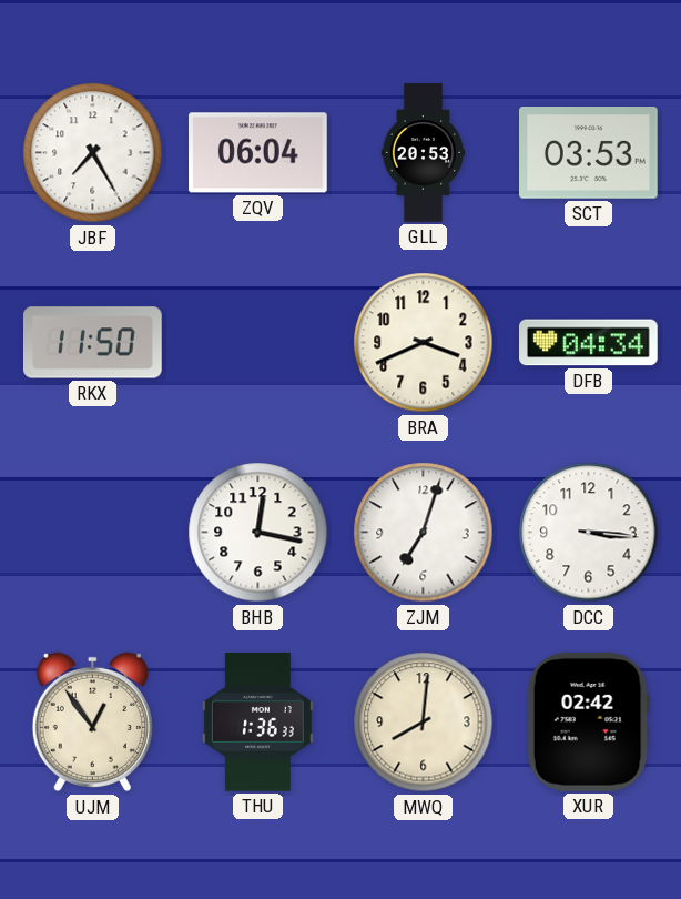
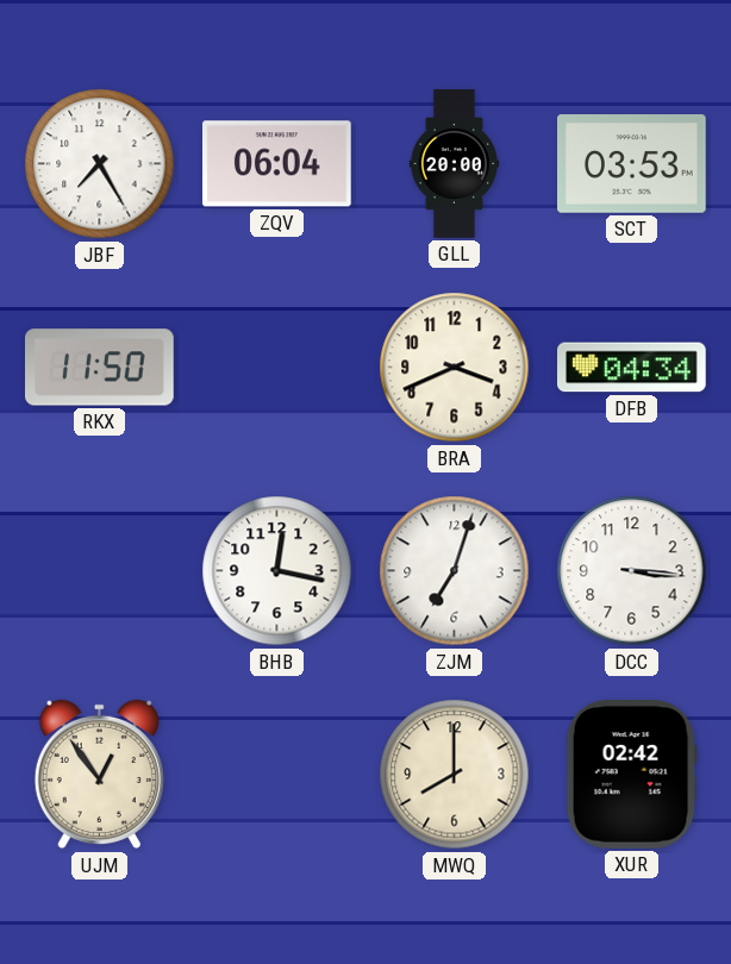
GLL: 20:53 -> 20:00
THU: 1:36 -> none
MWQ: 8:01 -> 8:00
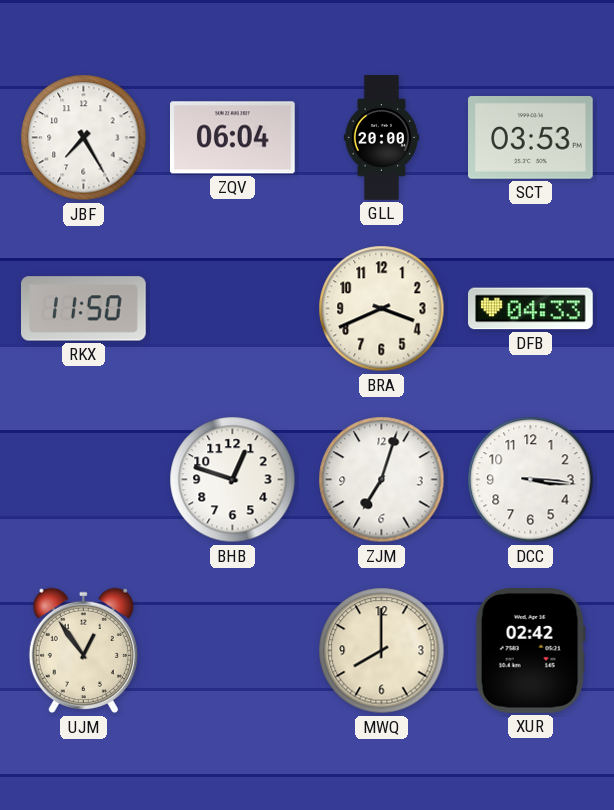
DFB: 04:34 -> 04:33
BHB: 12:17 -> 12:48
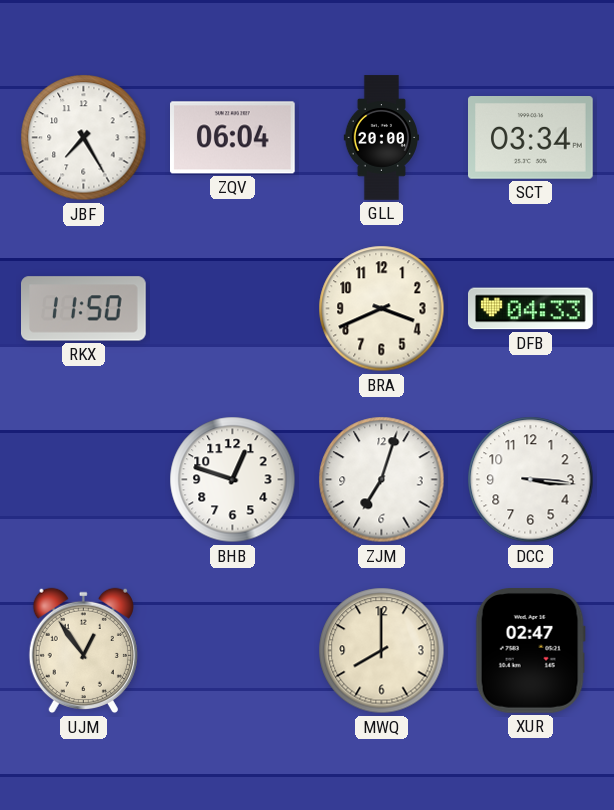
SCT: 03:53 -> 03:34
XUR: 02:42 -> 02:47
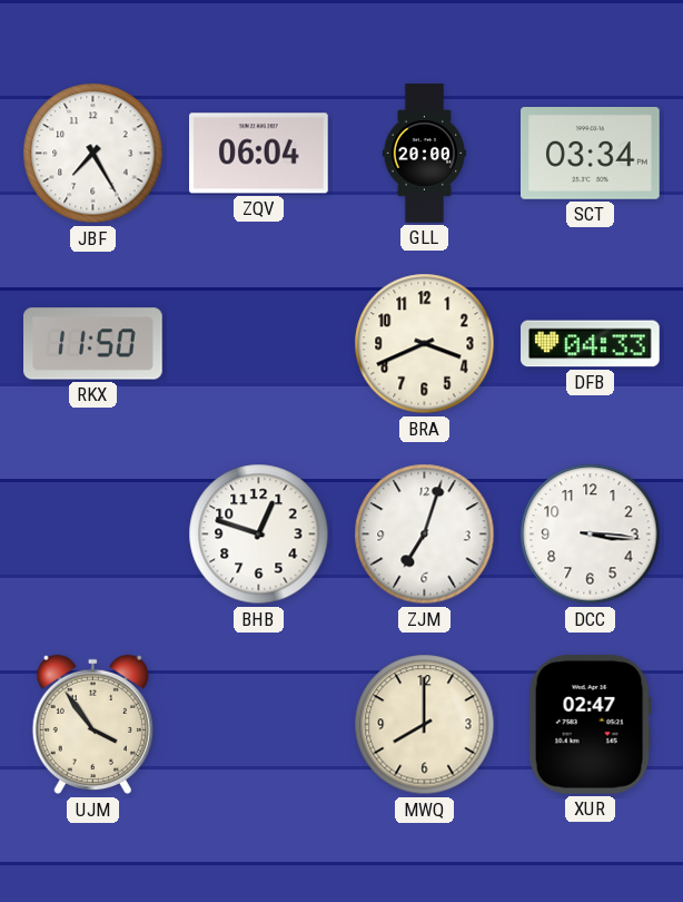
UJM: 12:54 -> 3:54
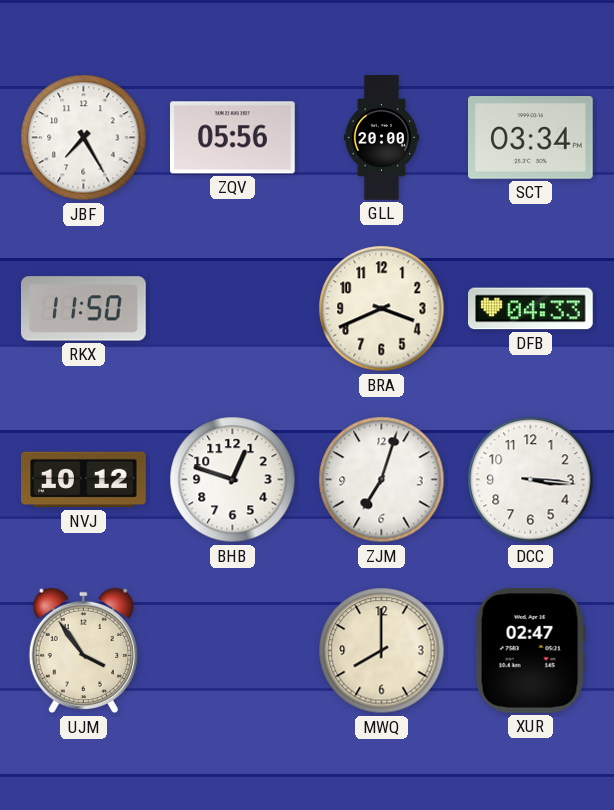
ZQV: 06:04 -> 05:56
NVJ: none -> 10:12
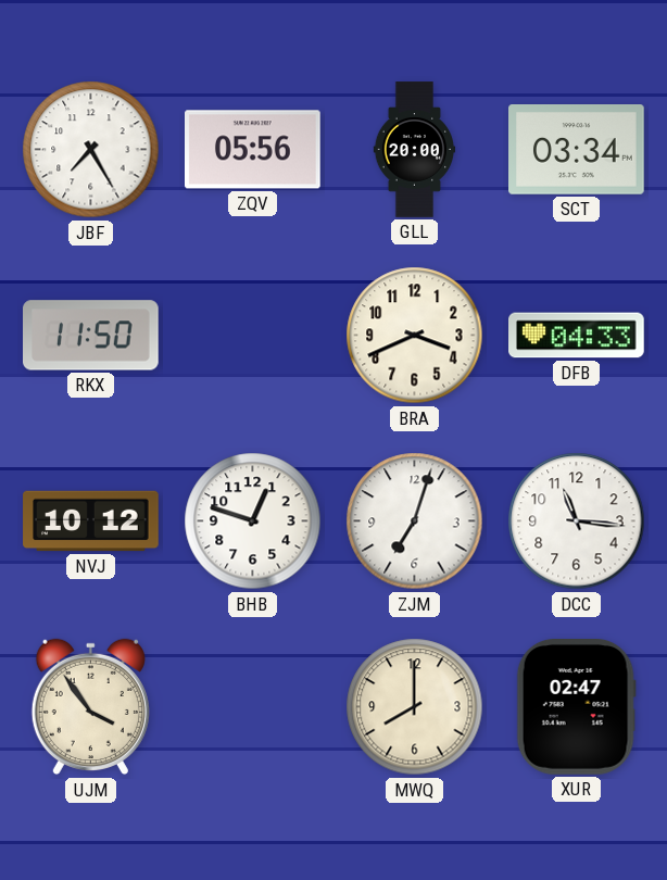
DCC: 3:16 -> 11:16
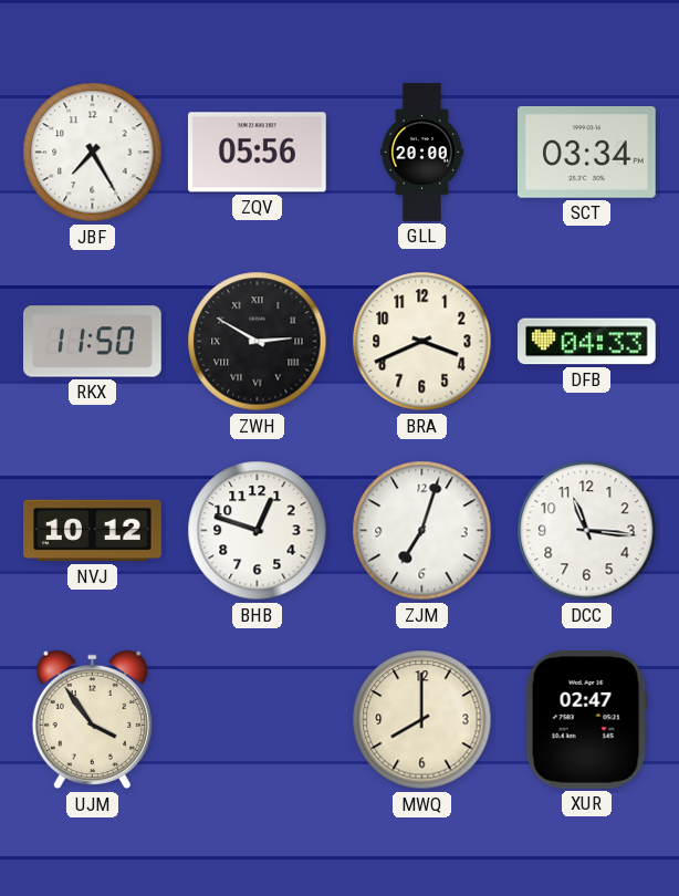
ZWH: none -> 2:50
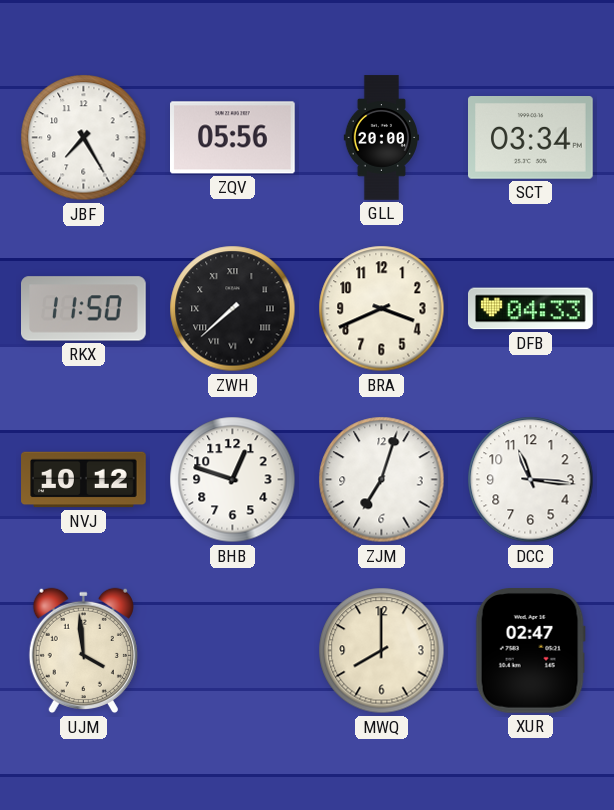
ZWH: 2:50 -> 7:38
UJM: 3:54 -> 3:59
